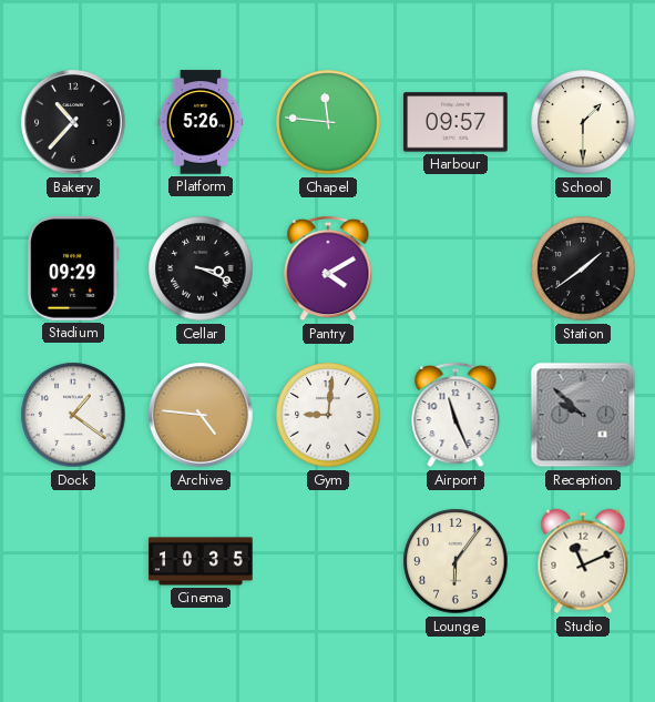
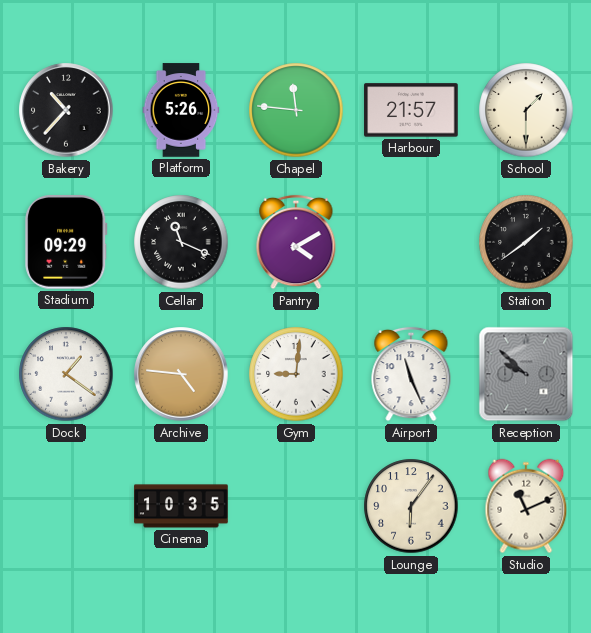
Harbour: 09:57 -> 21:57
Cellar: 3:19 -> 11:19
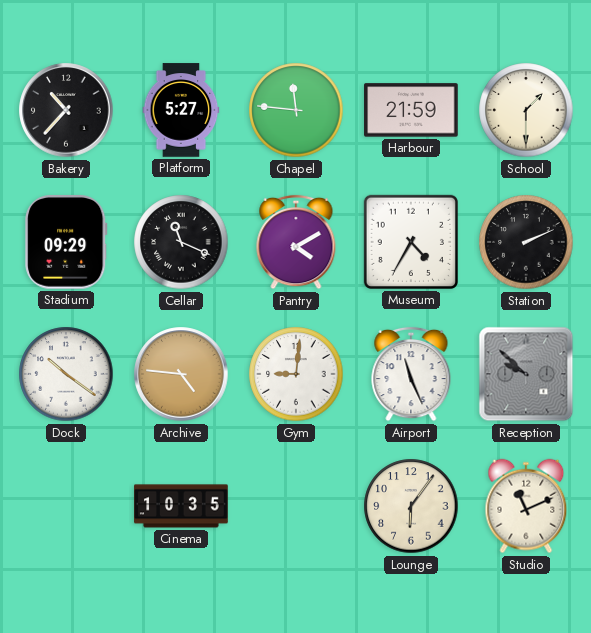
Platform: 5:26 -> 5:27
Harbour: 21:57 -> 21:59
Museum: none -> 4:35
Station: 1:39 -> 2:11
Dock: 1:21 -> 10:21
